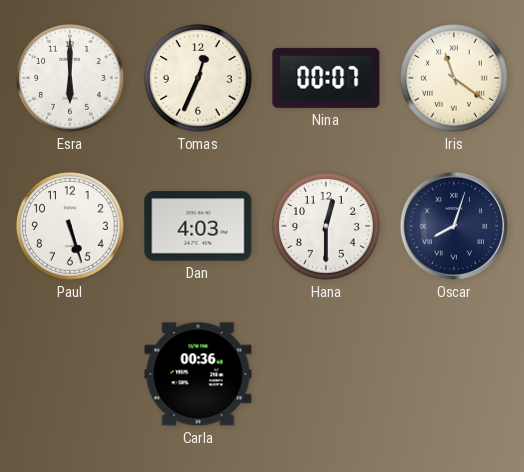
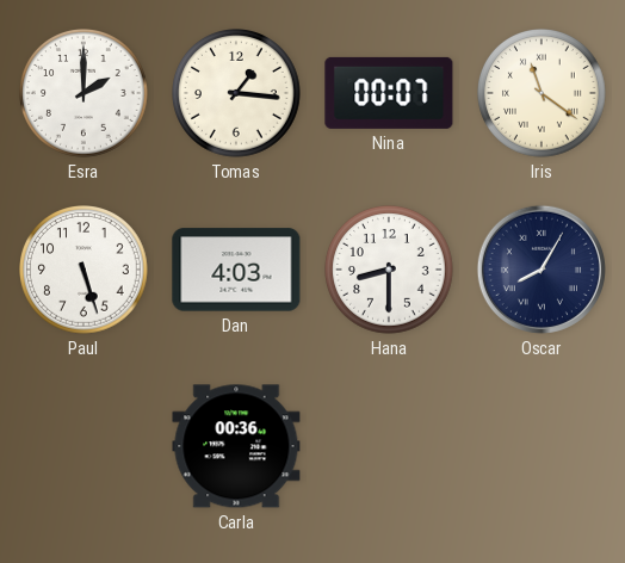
Esra: 6:00 -> 2:00
Tomas: 12:34 -> 1:16
Hana: 12:30 -> 8:30
Oscar: 8:03 -> 8:05
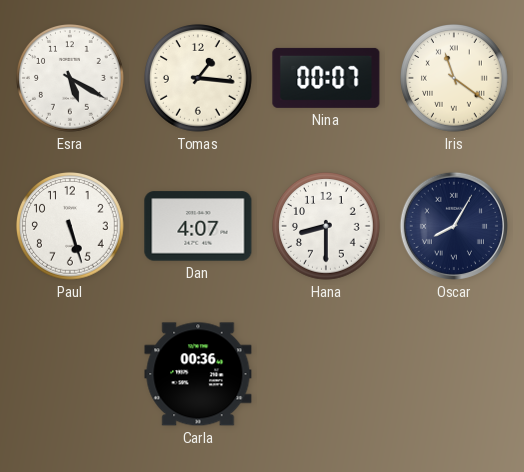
Esra: 2:00 -> 5:20
Dan: 4:03 -> 4:07
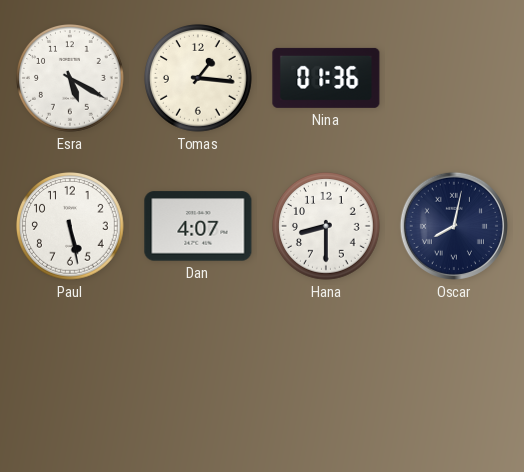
Nina: 00:07 -> 01:36
Iris: 11:21 -> none
Paul: 5:27 -> 5:28
Oscar: 8:05 -> 8:02
Carla: 00:36 -> none
